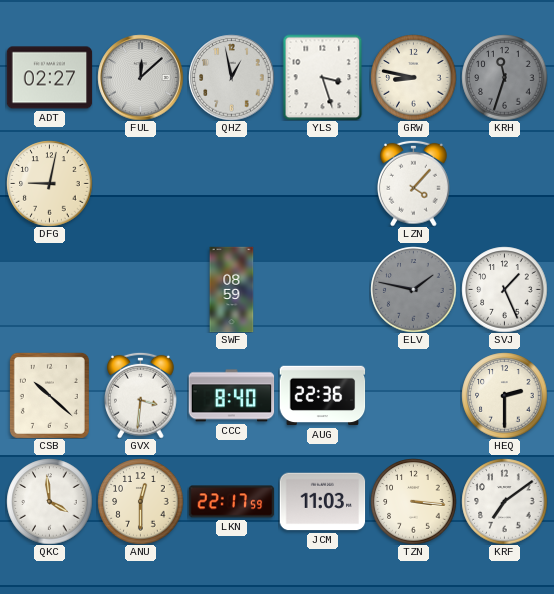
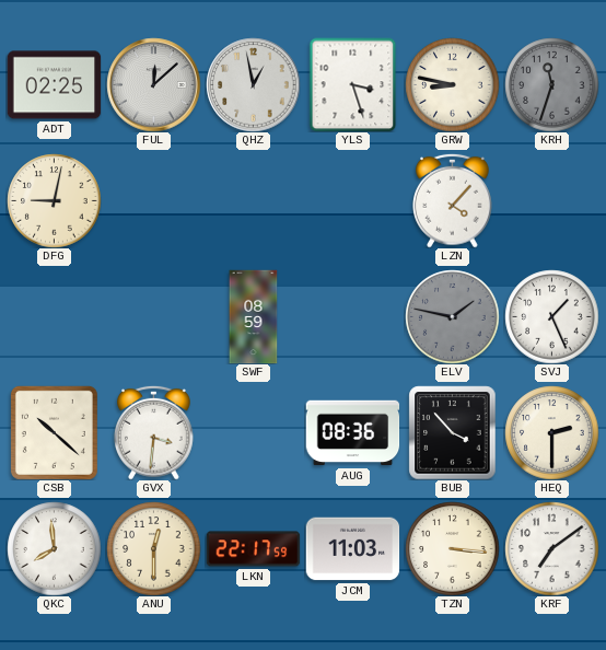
ADT: 02:27 -> 02:25
CCC: 8:40 -> none
AUG: 22:36 -> 08:36
BUB: none -> 3:53
QKC: 3:59 -> 7:59
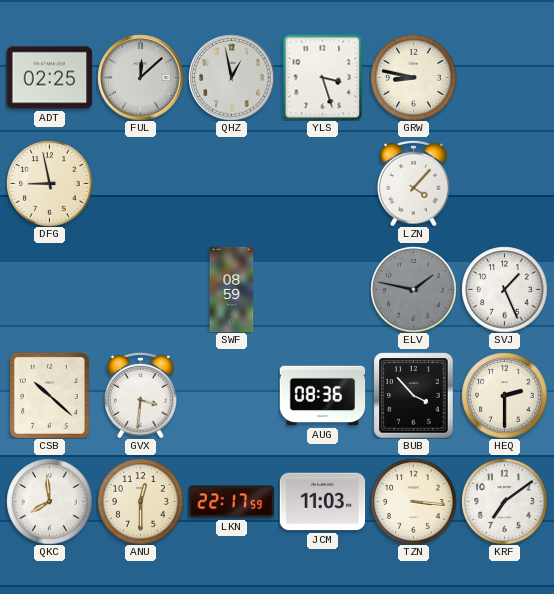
KRH: 11:33 -> none
DFG: 9:02 -> 8:58
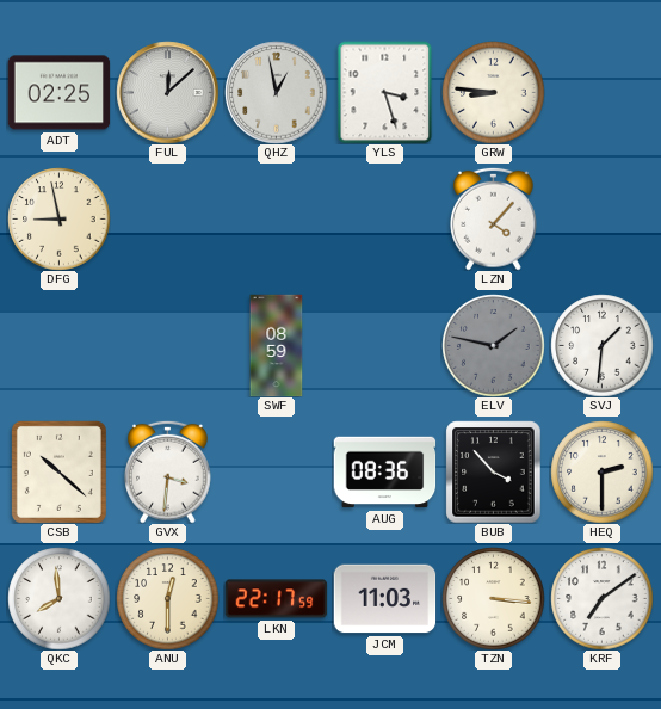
GRW: 8:47 -> 8:46
SVJ: 1:26 -> 1:31
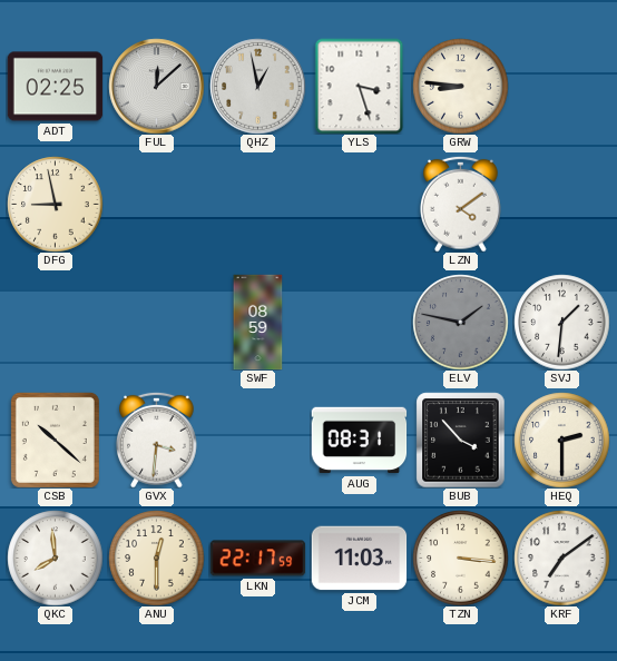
LZN: 4:07 -> 4:09
AUG: 08:36 -> 08:31
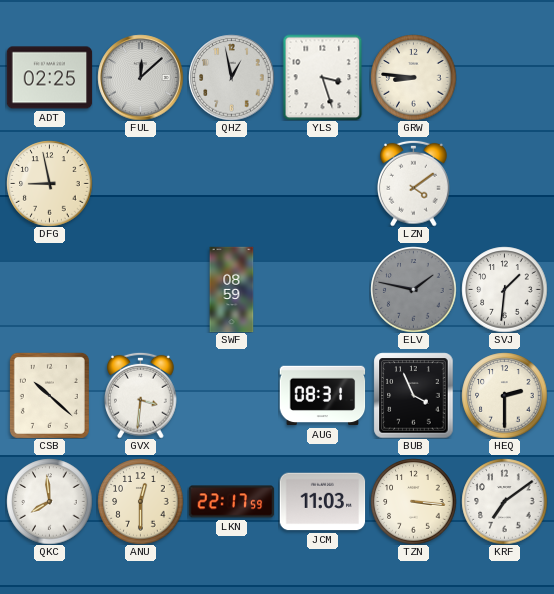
BUB: 3:53 -> 3:56
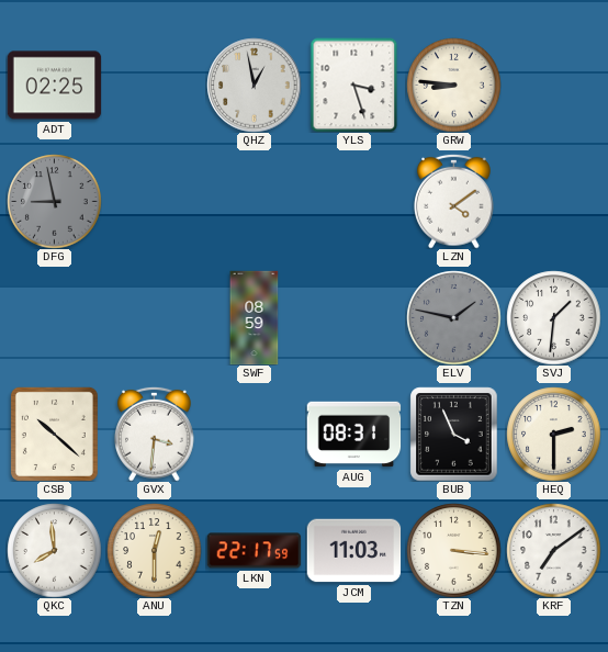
FUL: 12:08 -> none
DFG dial: cream -> grey
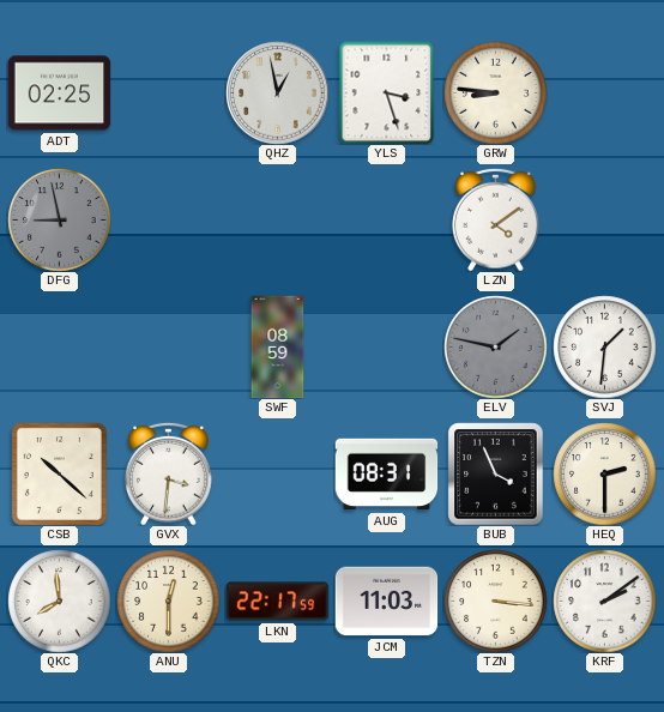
KRF: 7:09 -> 2:09
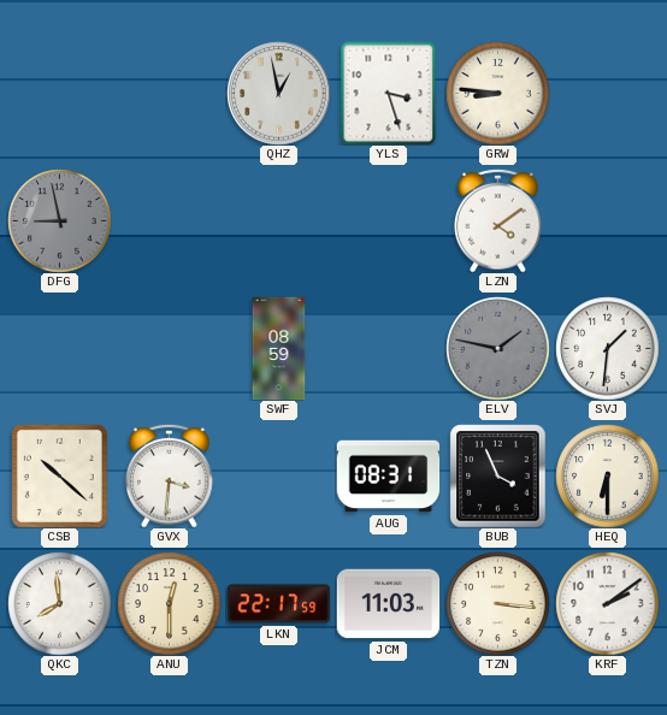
ADT: 02:25 -> none
HEQ: 2:30 -> 6:30
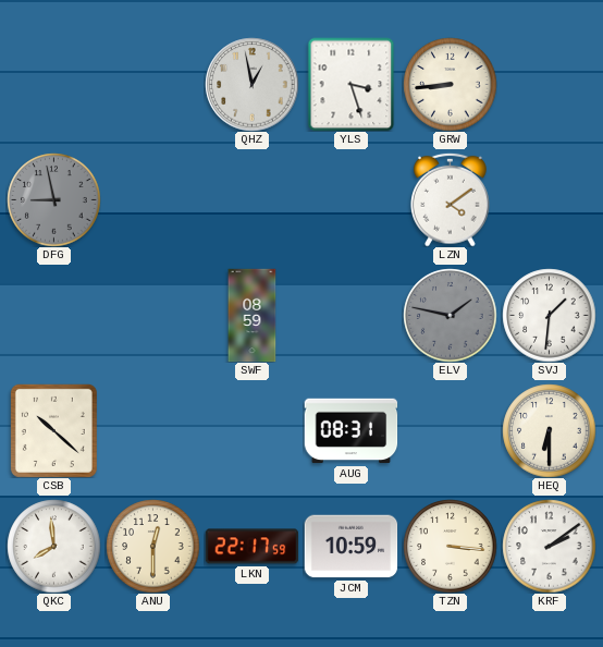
GRW: 8:46 -> 8:44
GVX: 3:31 -> none
BUB: 3:56 -> none
JCM: 11:03 -> 10:59
